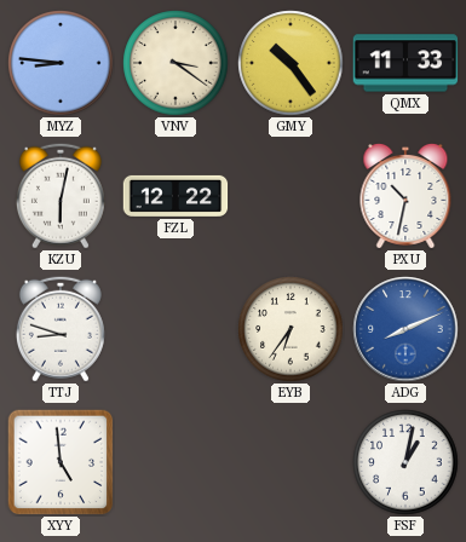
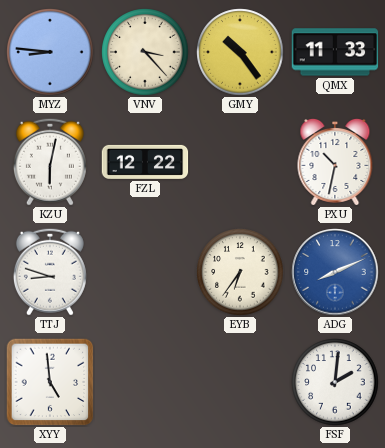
VNV: 3:21 -> 3:23
FSF: 1:02 -> 2:01
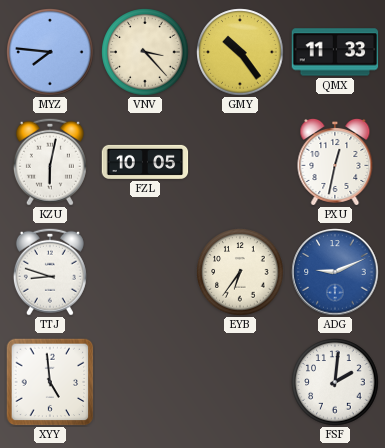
MYZ: 8:46 -> 7:46
FZL: 12:22 -> 10:05
PXU: 10:32 -> 12:32
ADG: 8:11 -> 9:11
